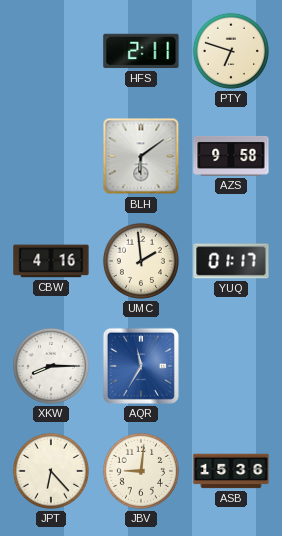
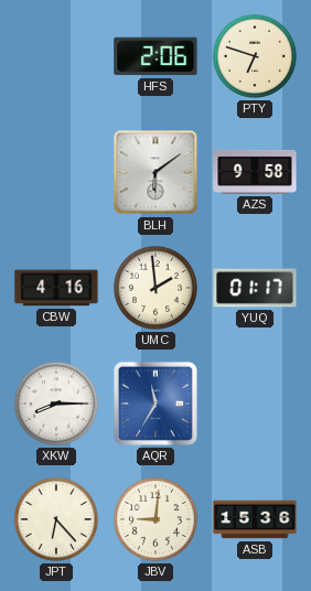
HFS: 2:11 -> 2:06
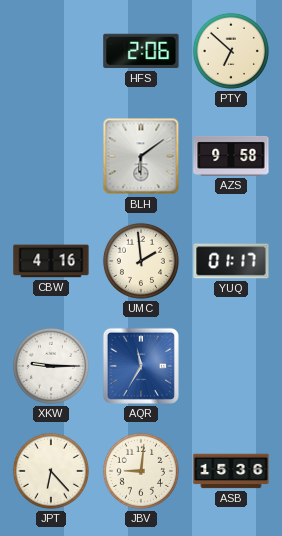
PTY: 6:48 -> 6:52
XKW: 8:15 -> 9:15
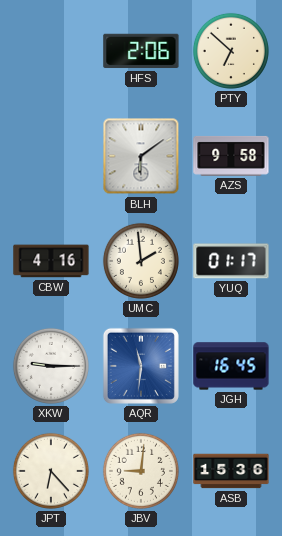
AQR: 11:35 -> 11:31
JGH: none -> 16:45
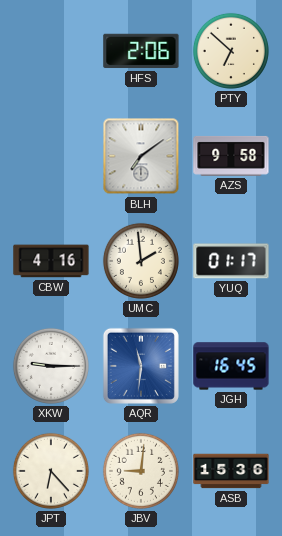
BLH: 6:09 -> 7:09
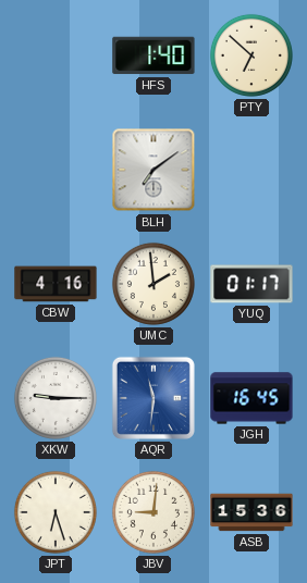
HFS: 2:06 -> 1:40
AZS: 9:58 -> none
JPT: 6:23 -> 6:27
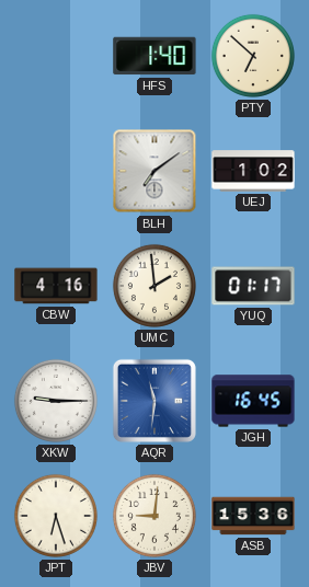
UEJ: none -> 1:02
